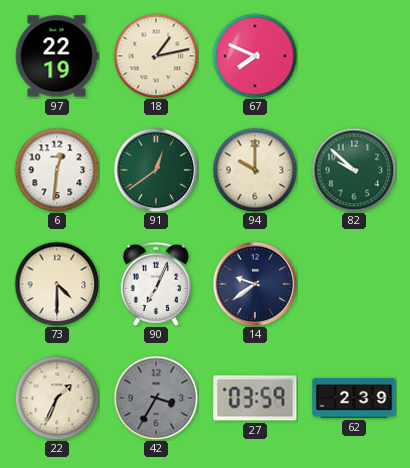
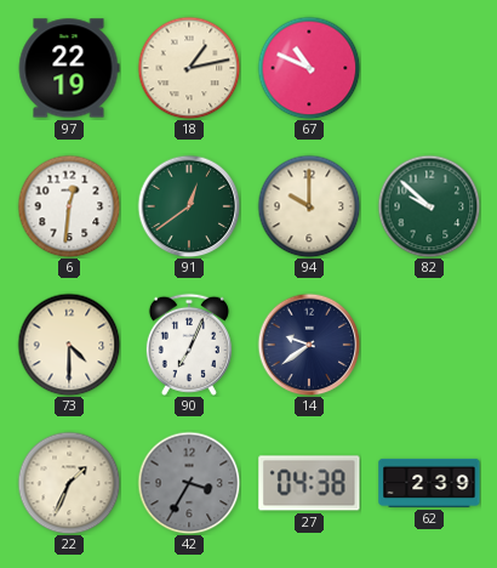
67: 7:49 -> 10:49
27: 03:59 -> 04:38
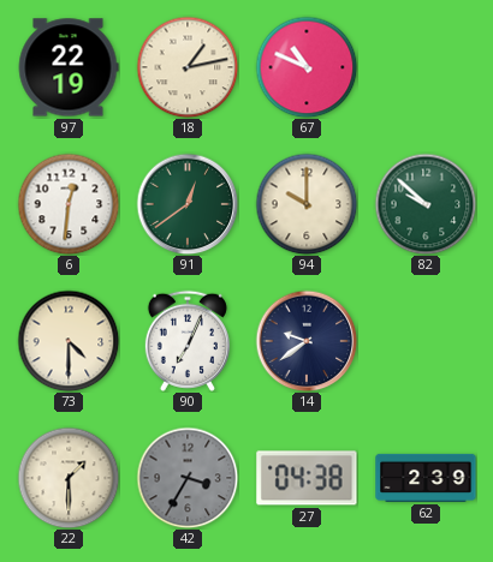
22: 1:34 -> 1:30
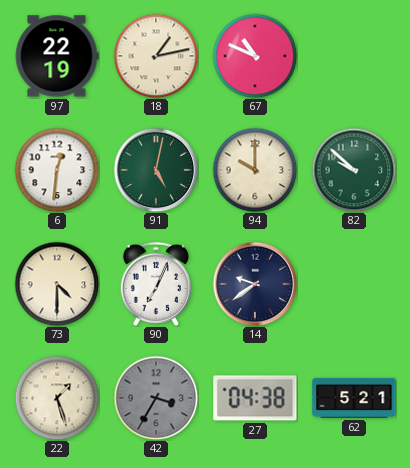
91: 12:39 -> 5:02
22: 1:30 -> 1:27
62: 2:39 -> 5:21
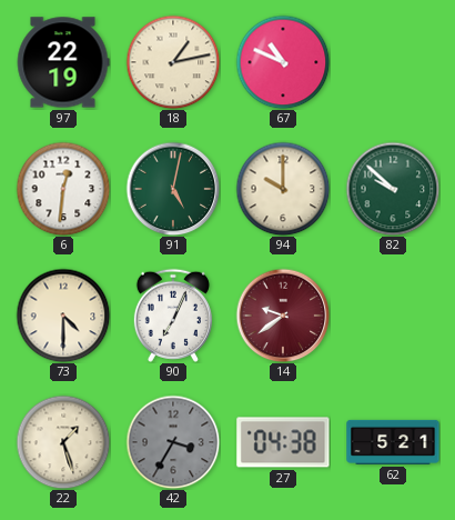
14 dial: navy -> burgundy
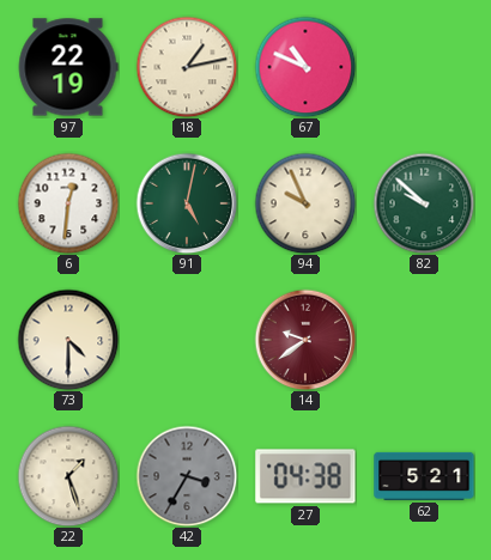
94: 10:00 -> 9:56
90: 7:04 -> none
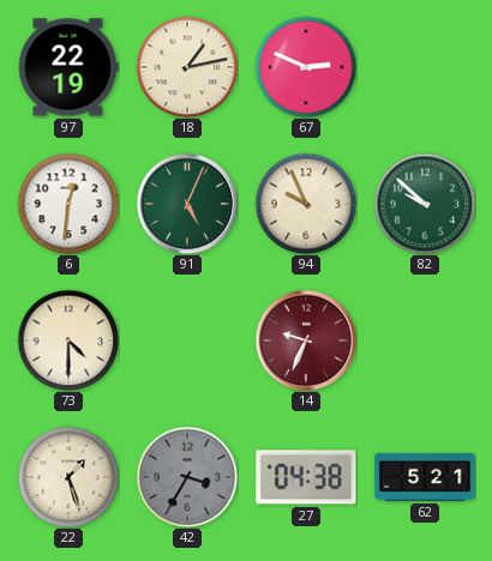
67: 10:49 -> 2:49
91: 5:02 -> 5:04
14: 9:39 -> 9:34
